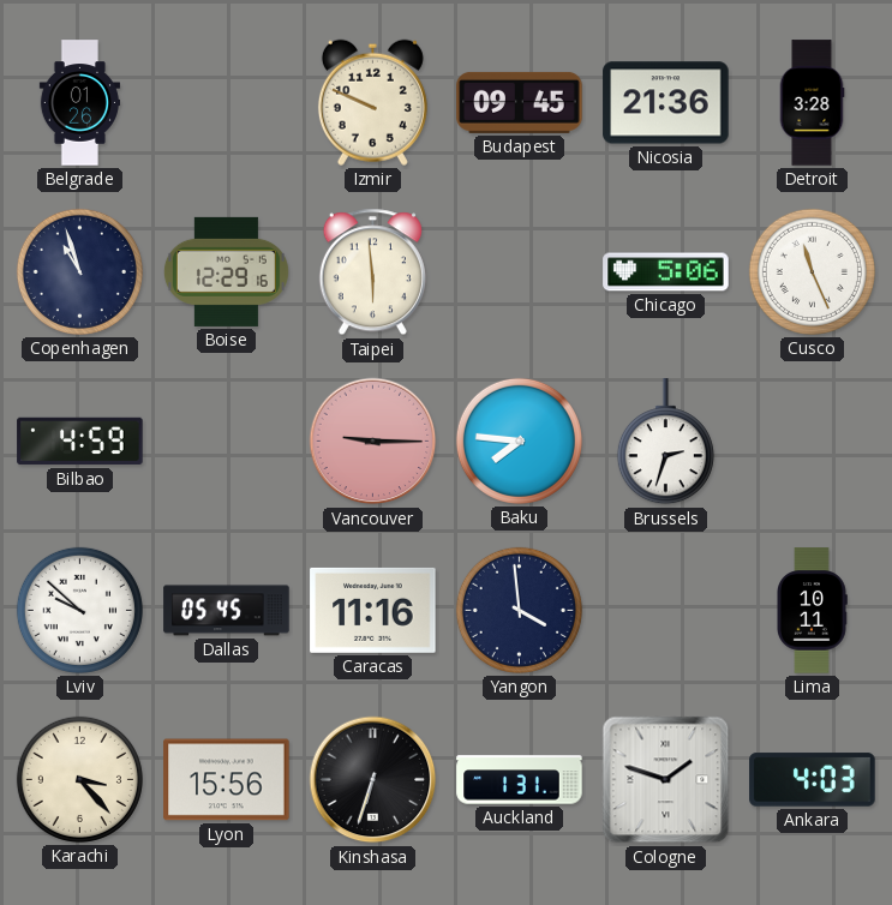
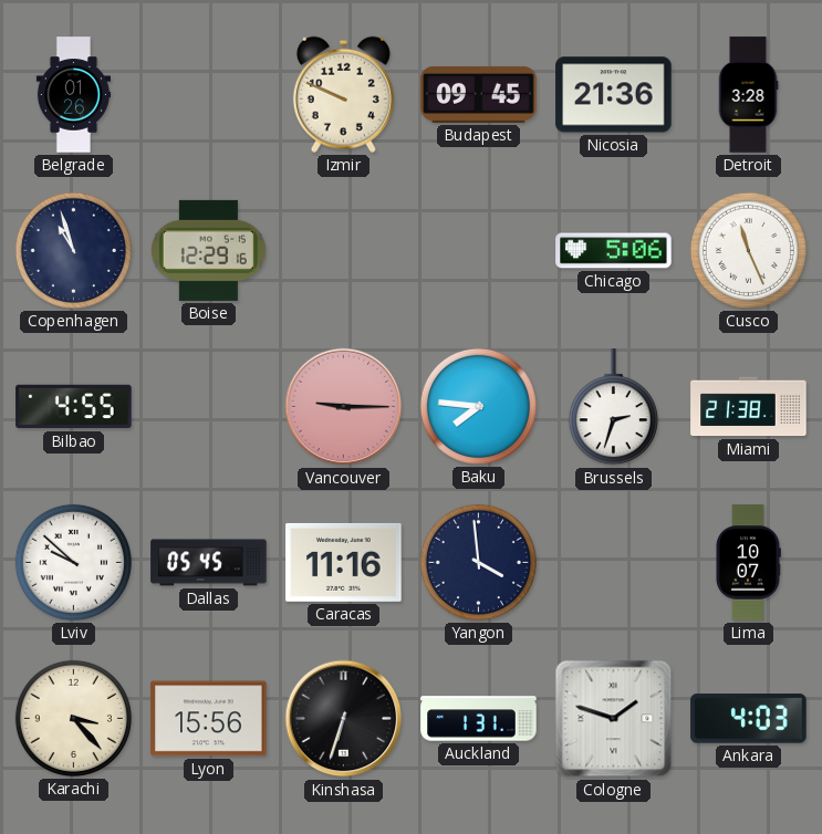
Taipei: 5:59 -> none
Bilbao: 4:59 -> 4:55
Miami: none -> 21:38
Lima: 10:11 -> 10:07
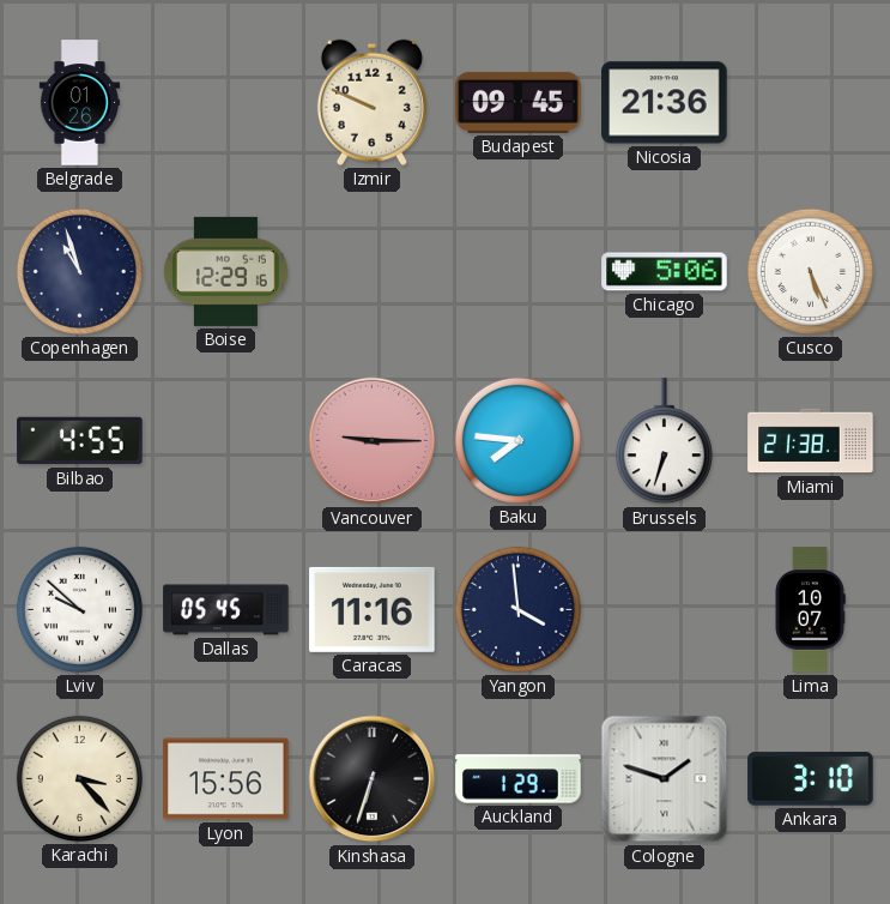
Detroit: 3:28 -> none
Cusco: 11:26 -> 5:26
Brussels: 2:33 -> 6:33
Auckland: 1:31 -> 1:29
Ankara: 4:03 -> 3:10
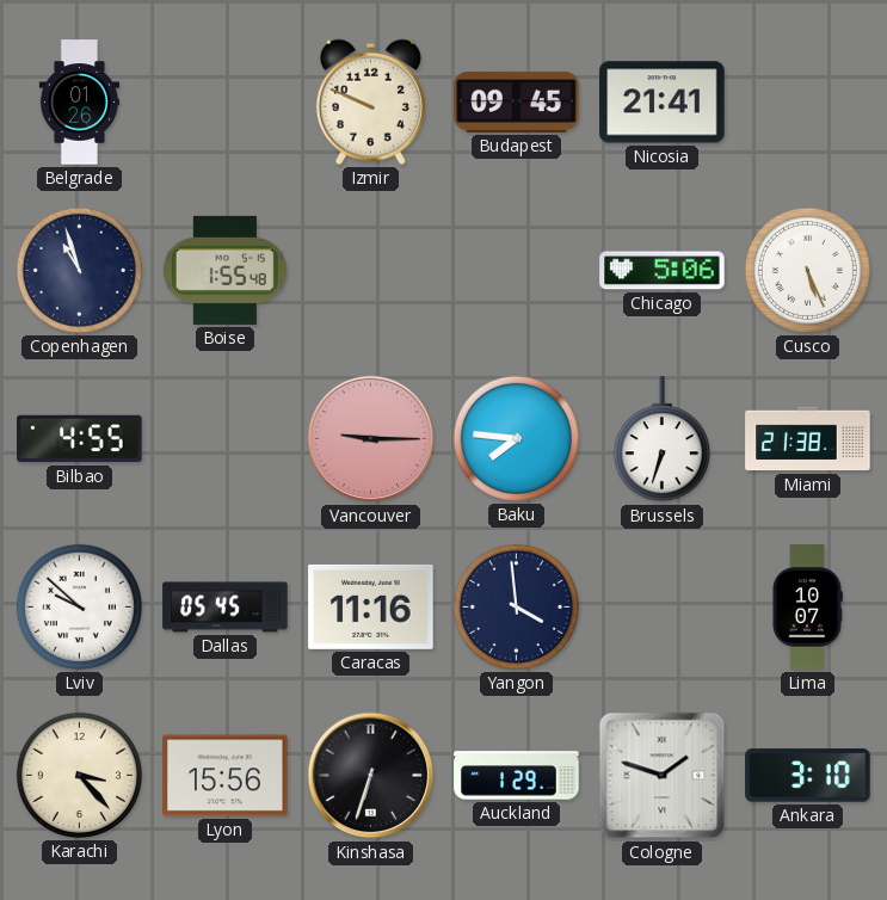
Nicosia: 21:36 -> 21:41
Boise: 12:29 -> 1:55
